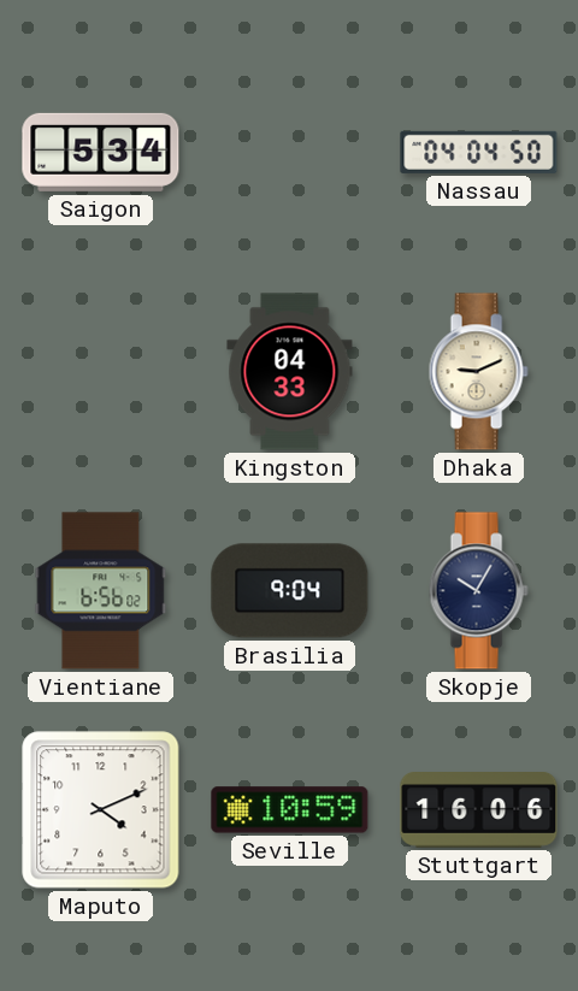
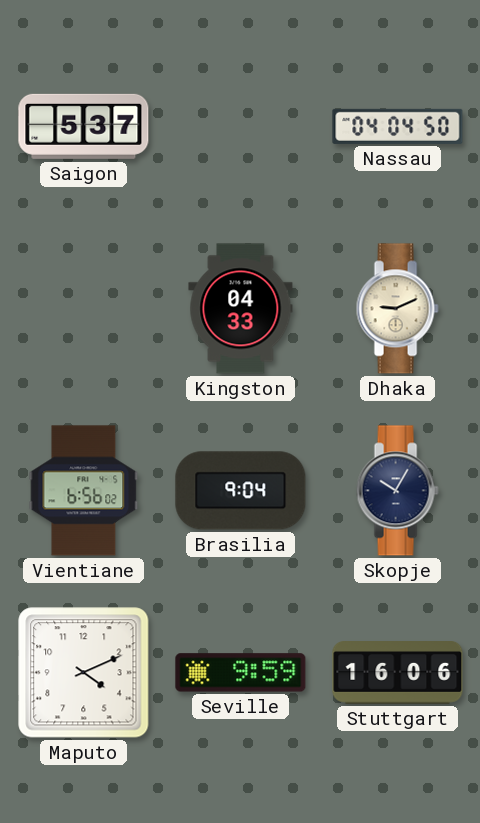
Saigon: 5:34 -> 5:37
Seville: 10:59 -> 9:59
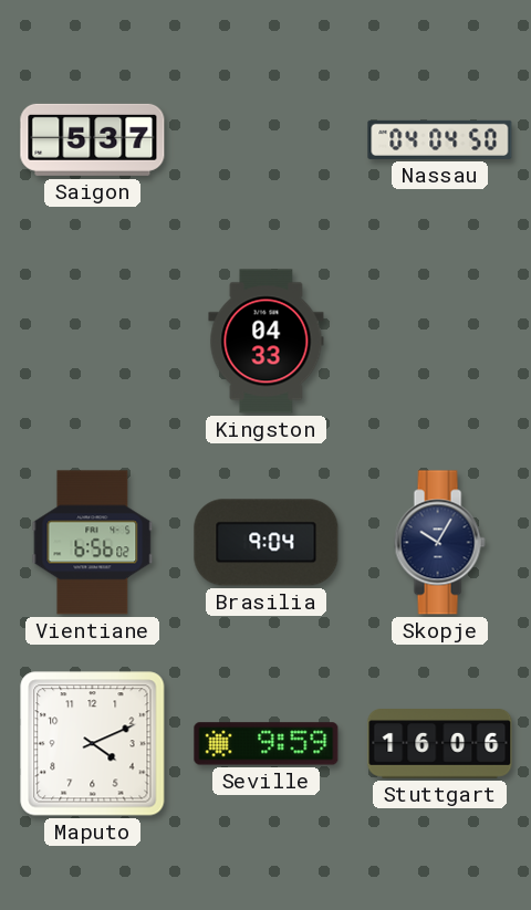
Dhaka: 9:11 -> none
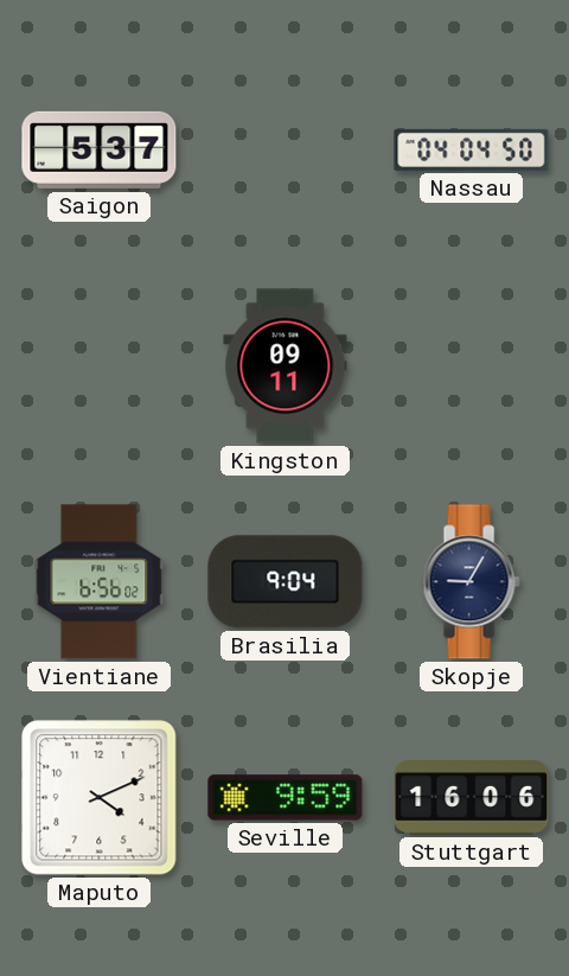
Kingston: 04:33 -> 09:11
Skopje: 10:05 -> 9:05
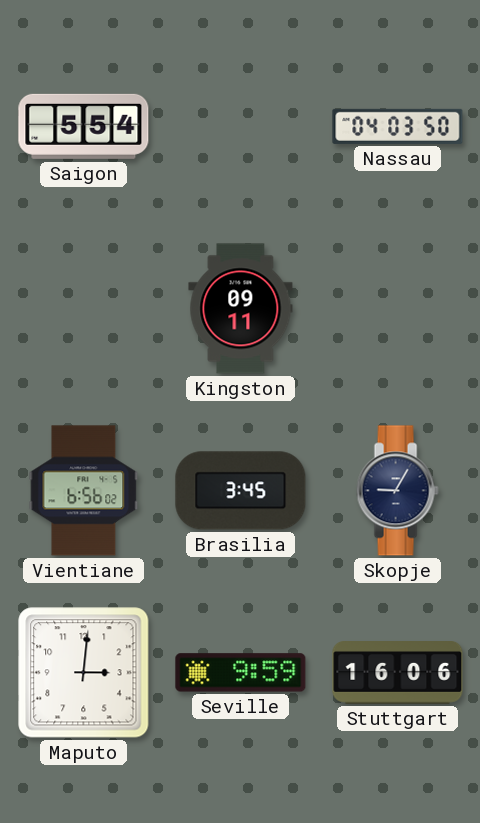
Saigon: 5:37 -> 5:54
Nassau: 04:04 -> 04:03
Brasilia: 9:04 -> 3:45
Maputo: 4:11 -> 3:01
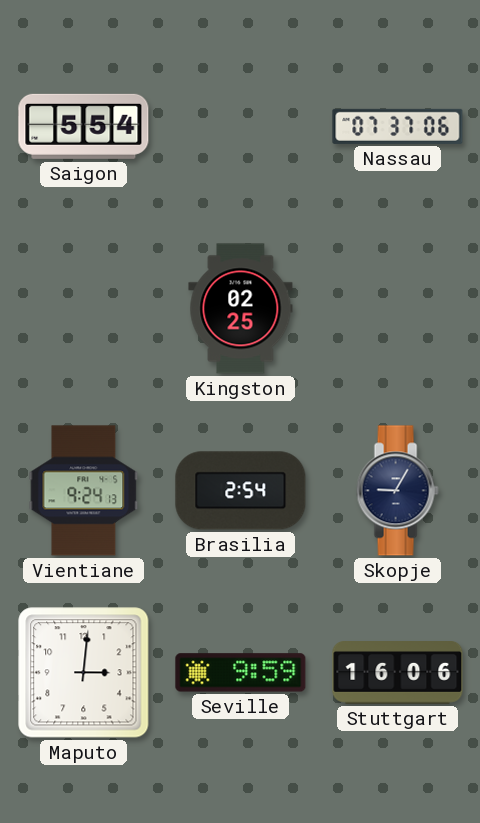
Nassau: 04:03 -> 07:37
Kingston: 09:11 -> 02:25
Vientiane: 6:56 -> 9:24
Brasilia: 3:45 -> 2:54
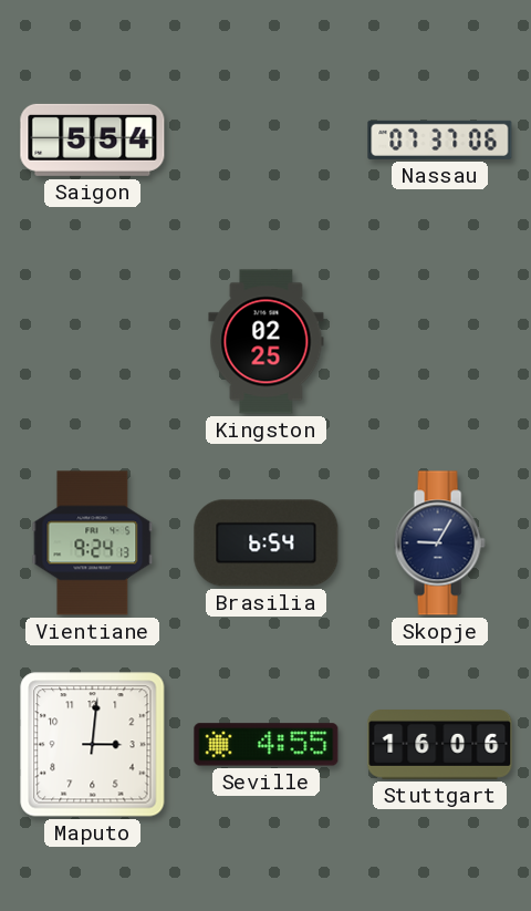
Brasilia: 2:54 -> 6:54
Seville: 9:59 -> 4:55
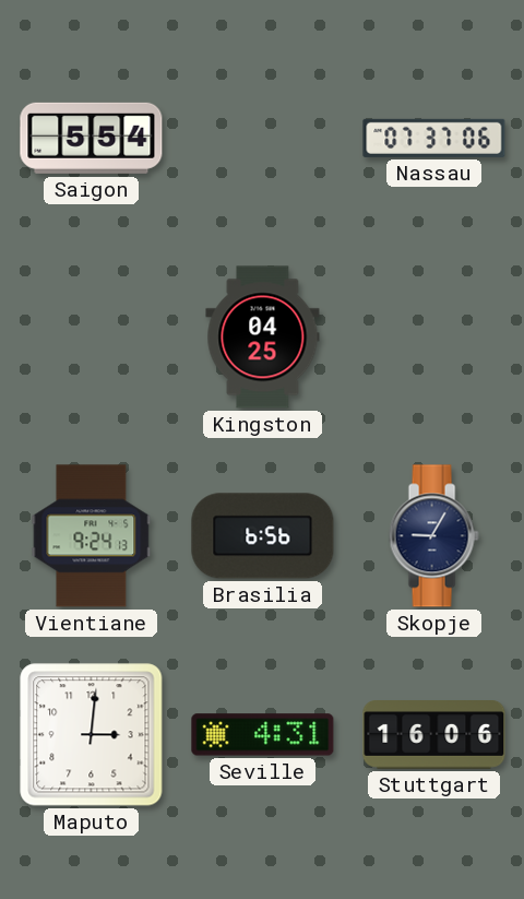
Kingston: 02:25 -> 04:25
Brasilia: 6:54 -> 6:56
Seville: 4:55 -> 4:31
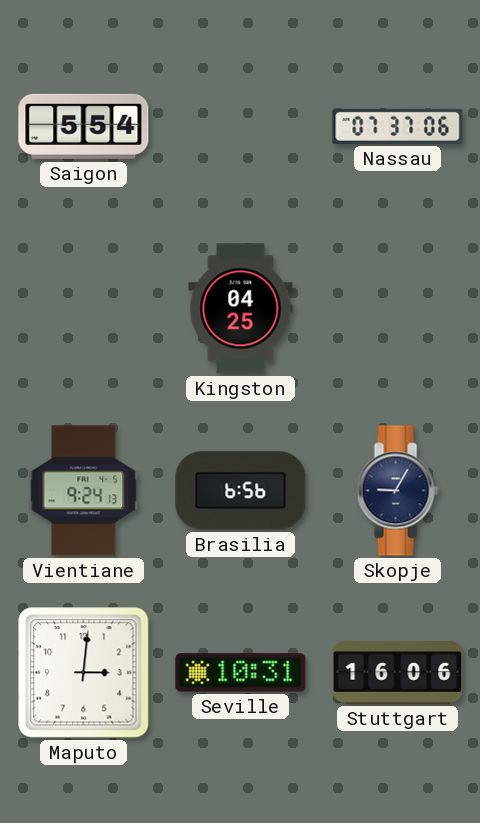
Seville: 4:31 -> 10:31
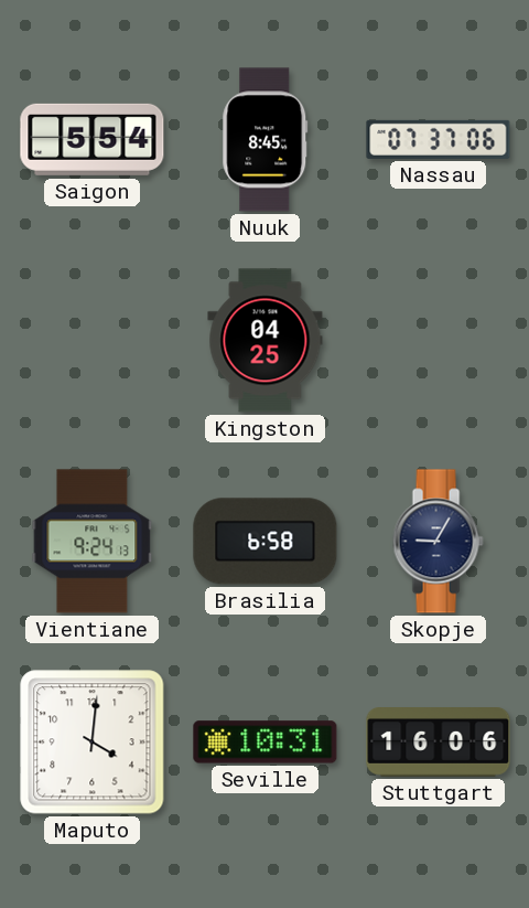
Nuuk: none -> 8:45
Brasilia: 6:56 -> 6:58
Maputo: 3:01 -> 4:01
